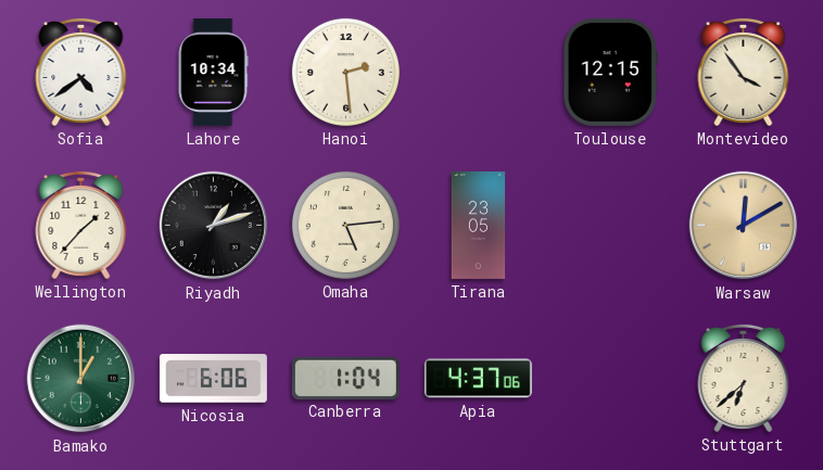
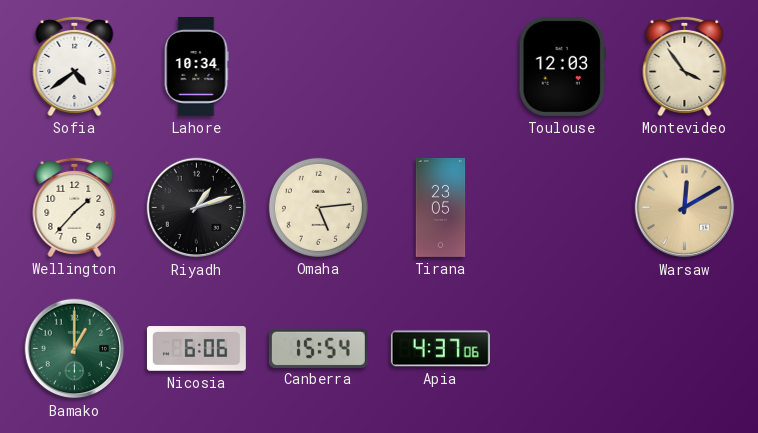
Hanoi: 2:29 -> none
Toulouse: 12:15 -> 12:03
Canberra: 1:04 -> 15:54
Stuttgart: 6:38 -> none
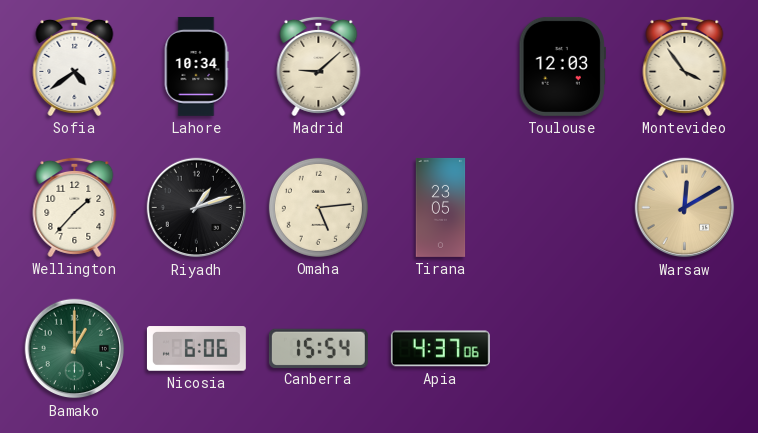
Madrid: none -> 9:08
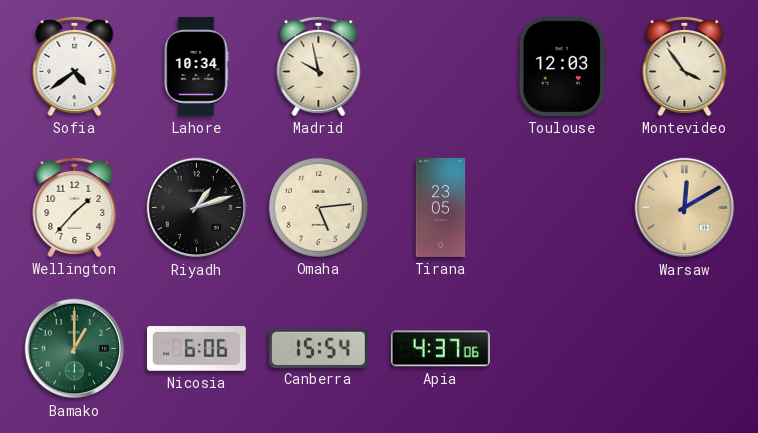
Madrid: 9:08 -> 9:58
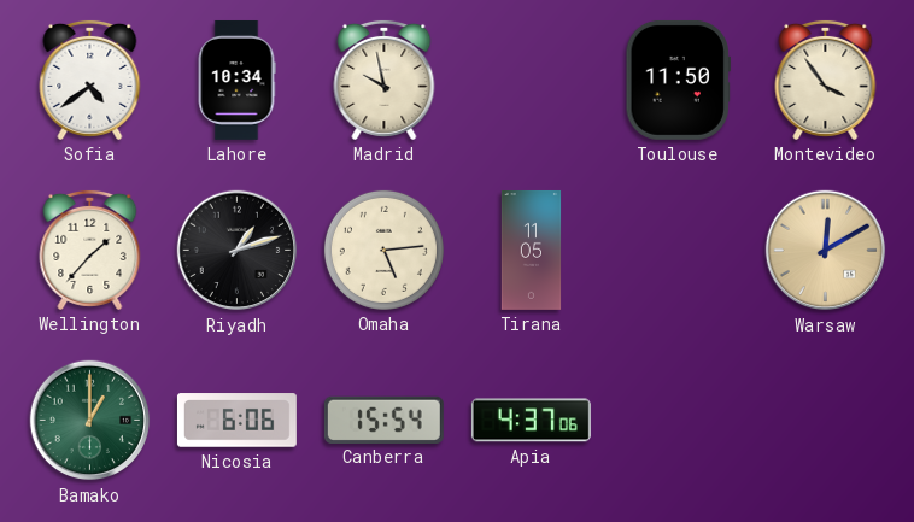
Toulouse: 12:03 -> 11:50
Tirana: 23:05 -> 11:05
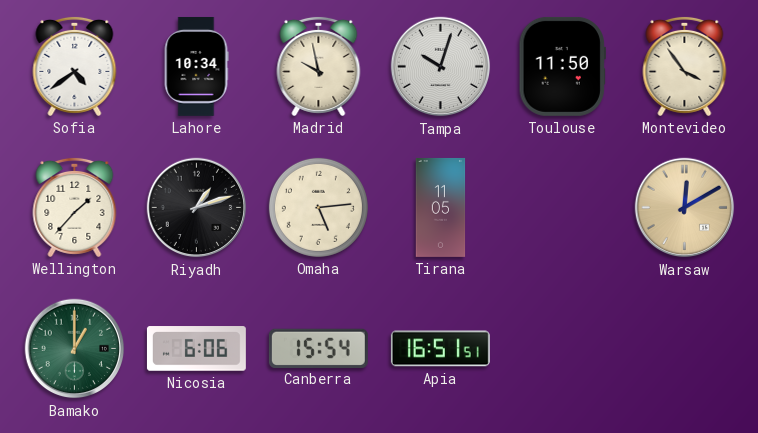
Tampa: none -> 10:03
Apia: 4:37 -> 16:51
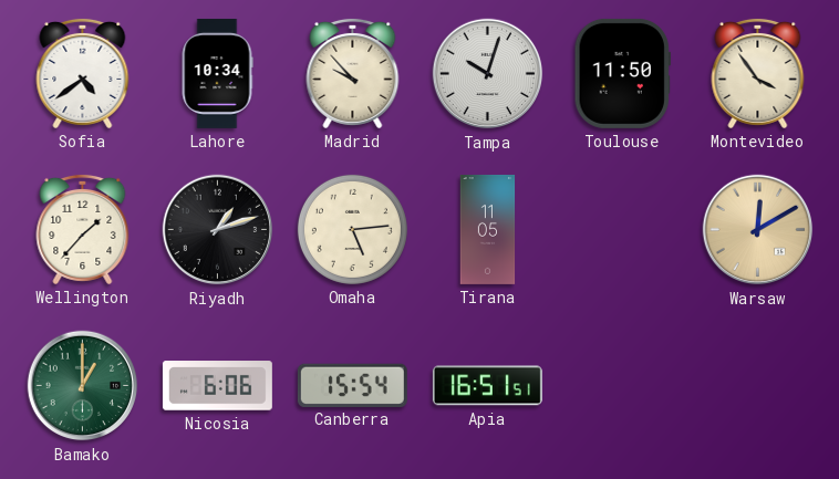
Madrid: 9:58 -> 9:53
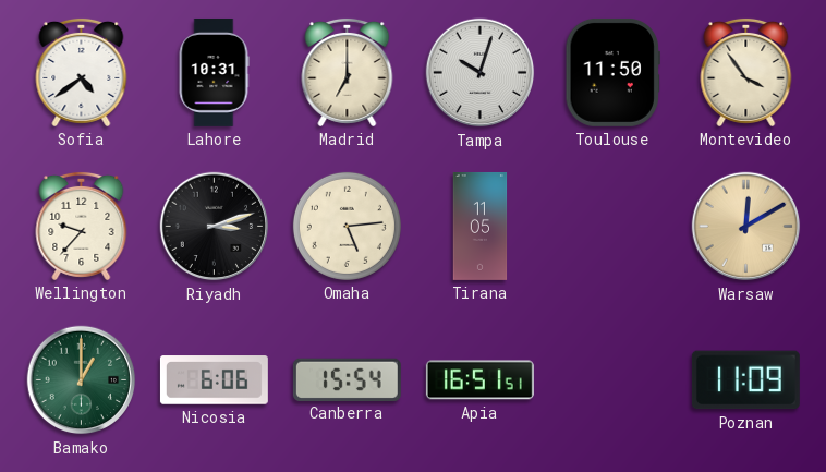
Lahore: 10:34 -> 10:31
Madrid: 9:53 -> 7:00
Wellington: 1:37 -> 9:37
Riyadh: 1:12 -> 3:12
Poznan: none -> 11:09
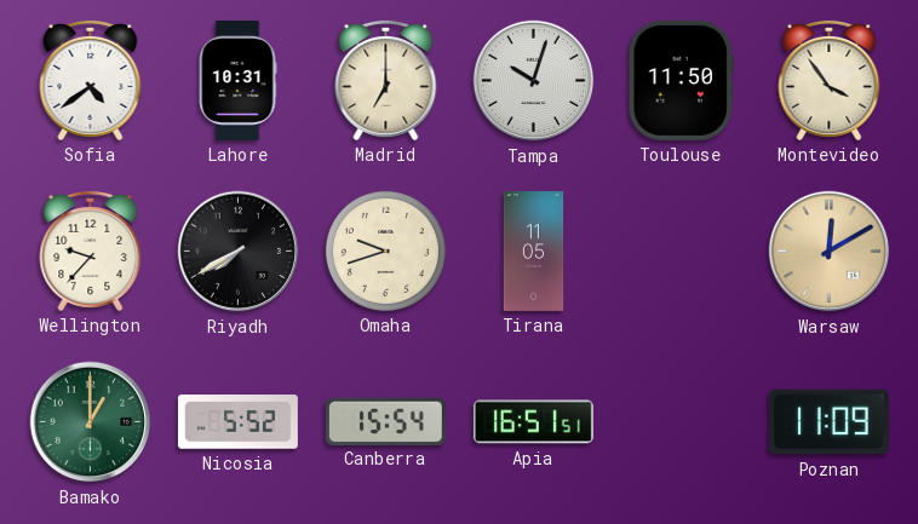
Riyadh: 3:12 -> 7:40
Omaha: 5:14 -> 9:42
Nicosia: 6:06 -> 5:52
